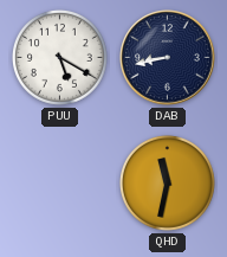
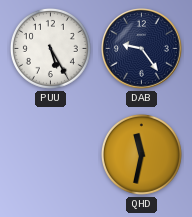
PUU: 5:20 -> 5:25
DAB: 8:43 -> 9:24
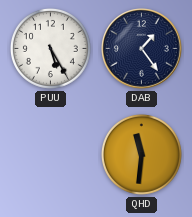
DAB: 9:24 -> 1:24
QHD: 11:32 -> 11:31
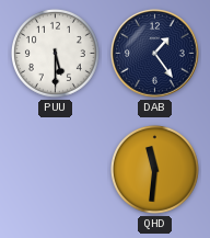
PUU: 5:25 -> 5:30
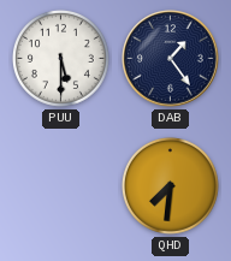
QHD: 11:31 -> 7:31
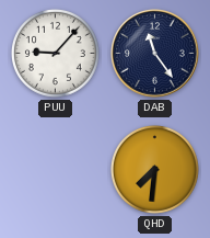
PUU: 5:30 -> 9:07
DAB: 1:24 -> 11:24
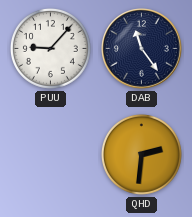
QHD: 7:31 -> 2:31
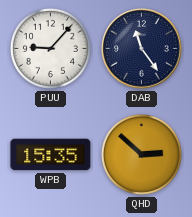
WPB: none -> 15:35
QHD: 2:31 -> 2:52
